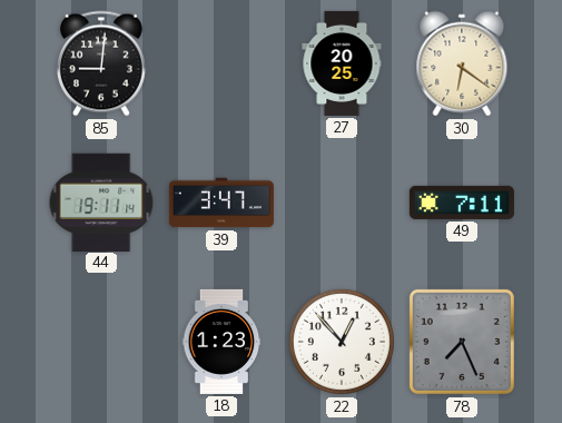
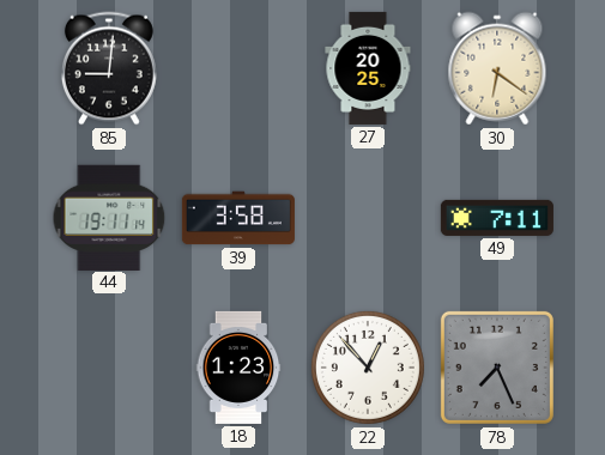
39: 3:47 -> 3:58
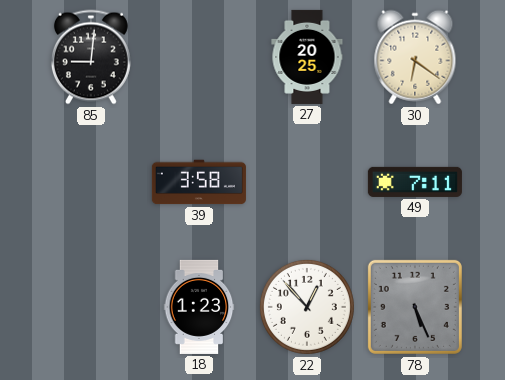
44: 19:11 -> none
78: 7:26 -> 5:26
